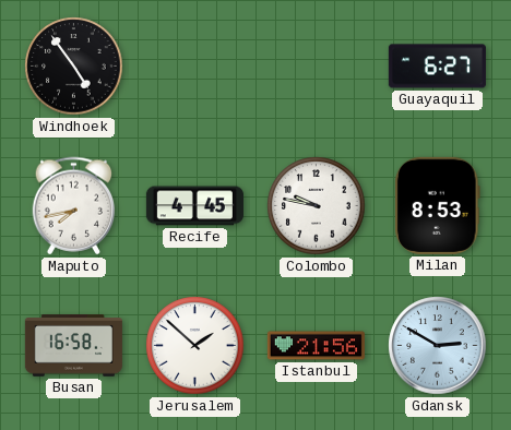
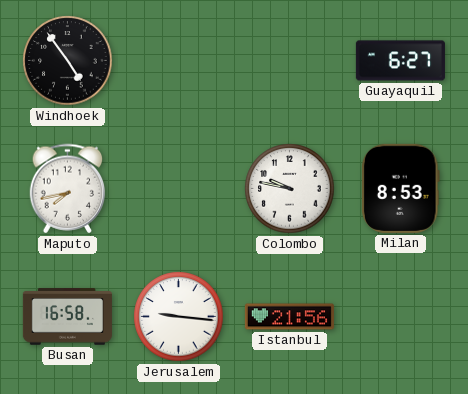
Recife: 4:45 -> none
Jerusalem: 1:52 -> 9:16
Gdansk: 2:50 -> none
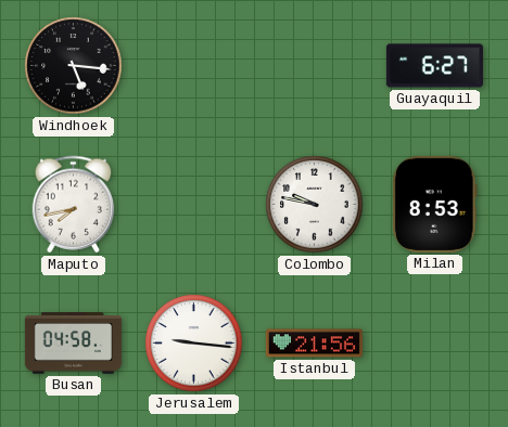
Windhoek: 4:54 -> 5:16
Busan: 16:58 -> 04:58
